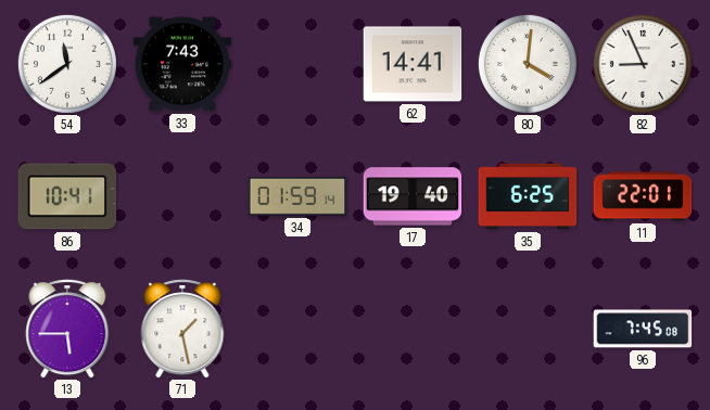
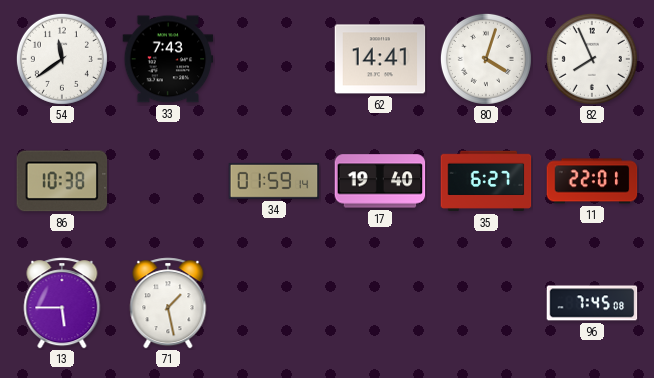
80: 4:01 -> 4:03
82: 8:56 -> 7:56
86: 10:41 -> 10:38
35: 6:25 -> 6:27
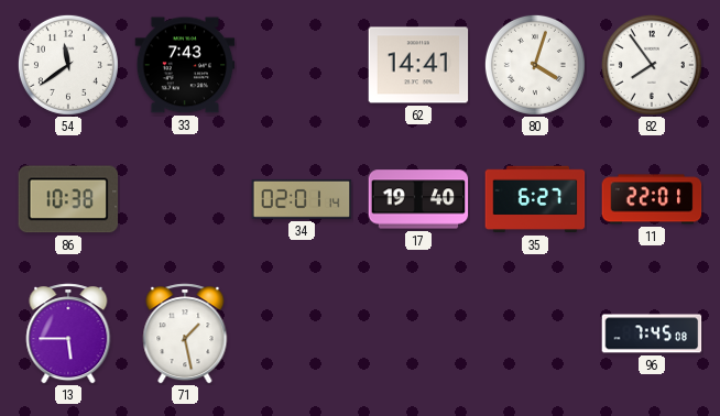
82: 7:56 -> 7:54
34: 01:59 -> 02:01
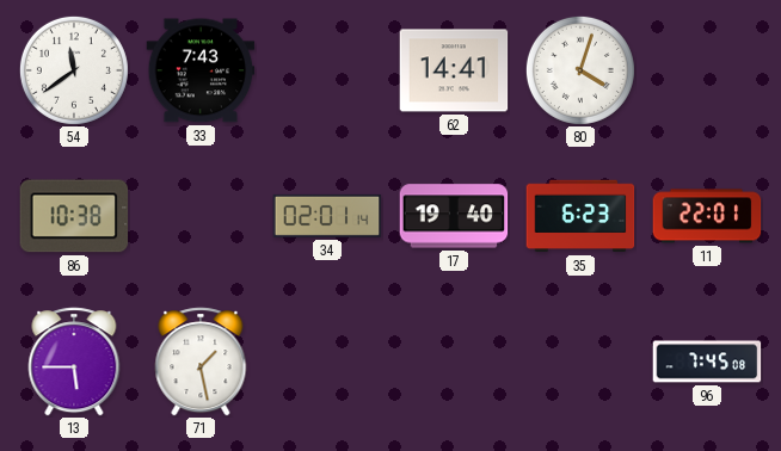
82: 7:54 -> none
35: 6:27 -> 6:23
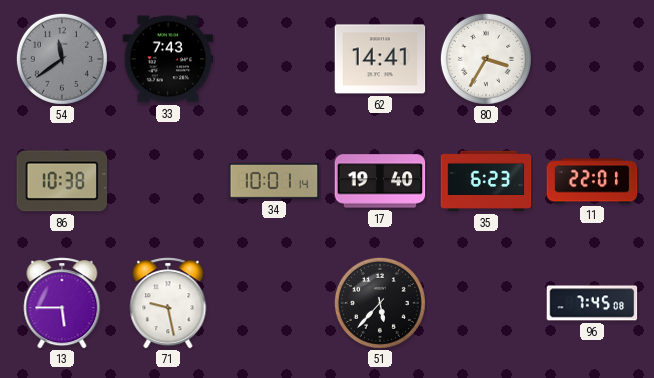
54 dial: white -> grey
80: 4:03 -> 3:35
34: 02:01 -> 10:01
71: 1:28 -> 9:28
51: none -> 5:37
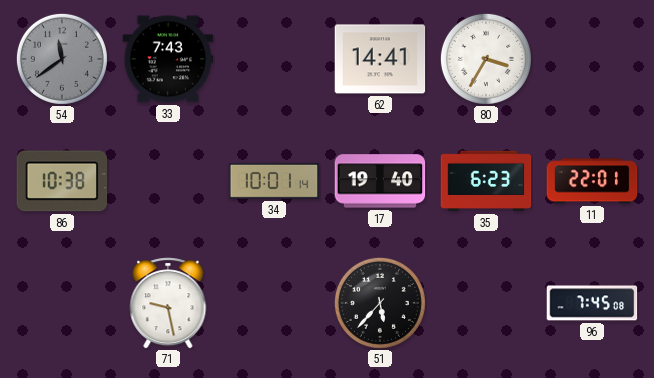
13: 5:45 -> none
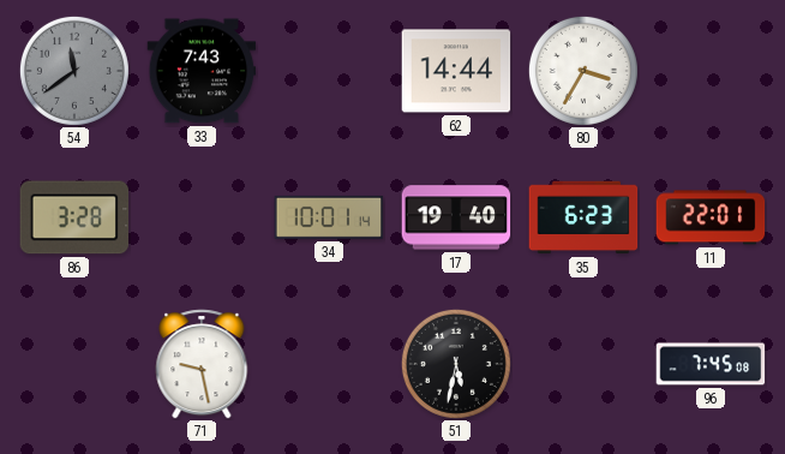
62: 14:41 -> 14:44
86: 10:38 -> 3:28
51: 5:37 -> 5:32
